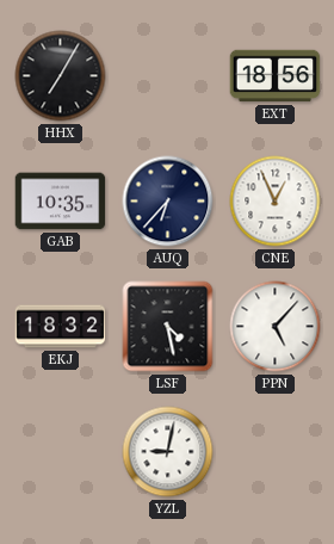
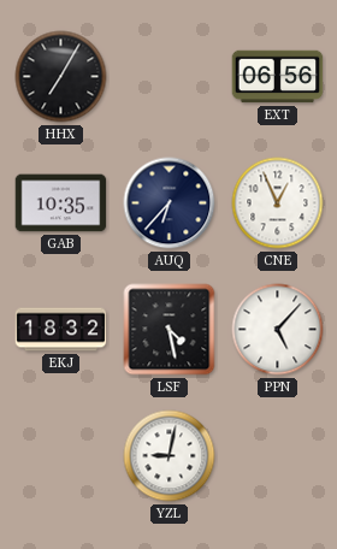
EXT: 18:56 -> 06:56
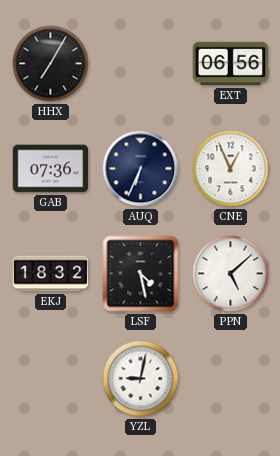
GAB: 10:35 -> 07:36
AUQ: 6:37 -> 6:34
PPN: 5:07 -> 5:08
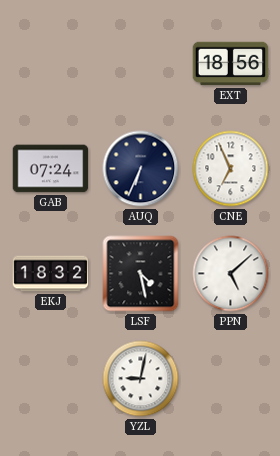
HHX: 7:05 -> none
EXT: 06:56 -> 18:56
GAB: 07:36 -> 07:24
CNE: 12:56 -> 6:56
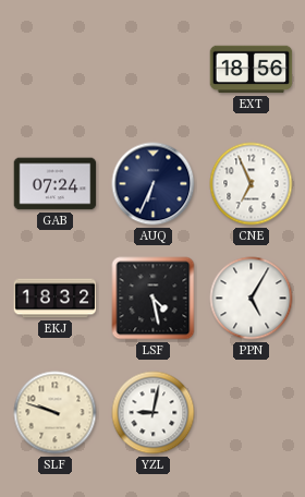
PPN: 5:08 -> 5:05
SLF: none -> 9:48
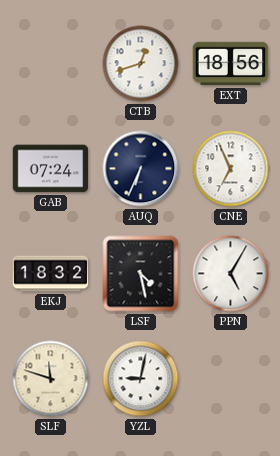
CTB: none -> 12:42
SLF: 9:48 -> 11:48
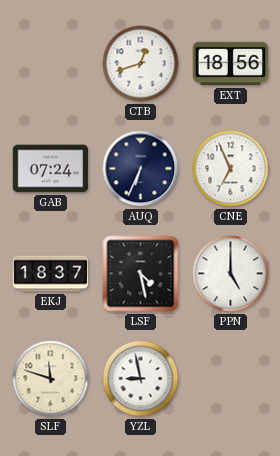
EKJ: 18:32 -> 18:37
PPN: 5:05 -> 5:00
YZL: 9:02 -> 8:58
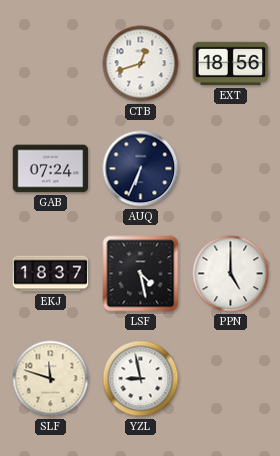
CNE: 6:56 -> none
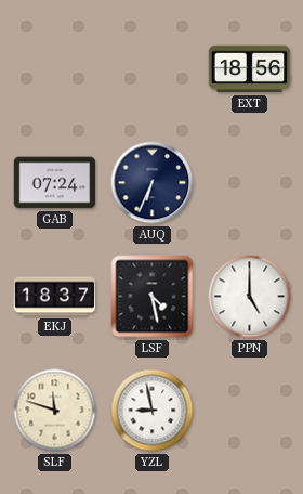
CTB: 12:42 -> none
